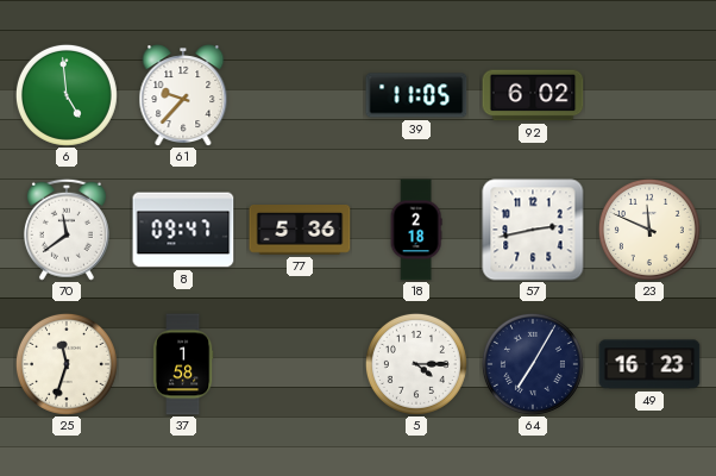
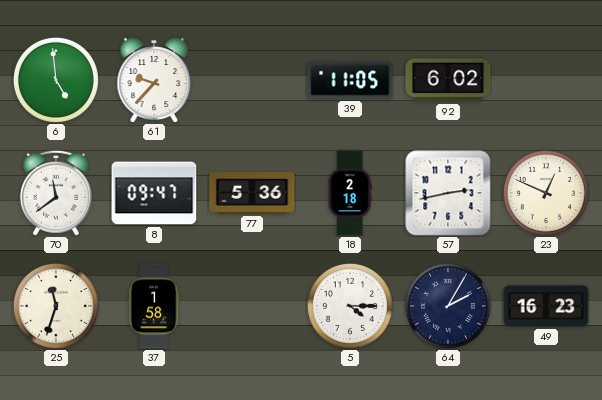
23: 11:49 -> 12:49
64: 7:05 -> 2:05
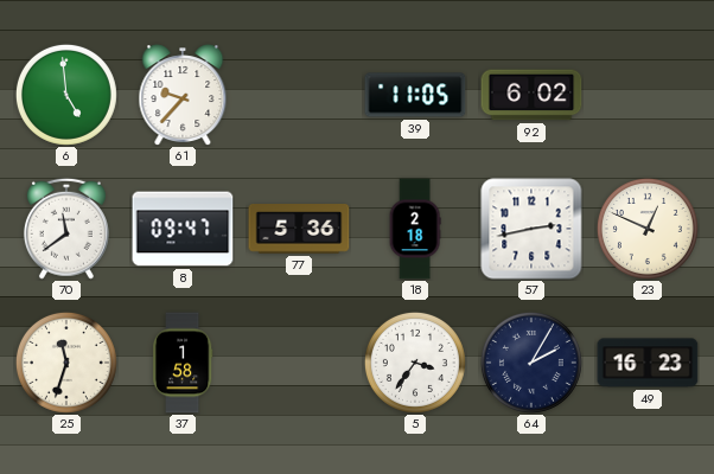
5: 4:15 -> 3:36
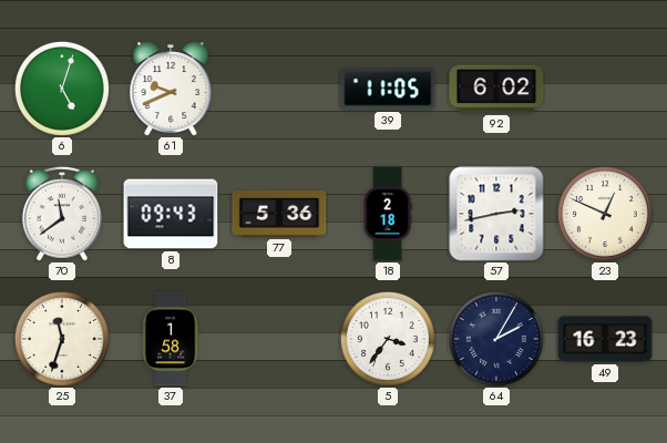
6: 4:59 -> 5:03
61: 9:37 -> 9:41
8: 09:47 -> 09:43
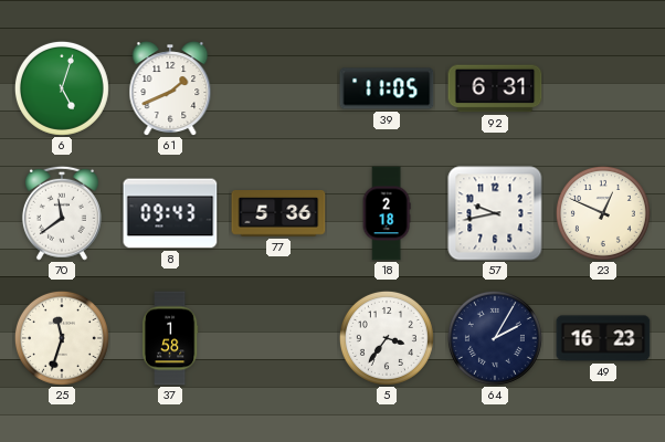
61: 9:41 -> 1:41
92: 6:02 -> 6:31
57: 2:43 -> 9:43
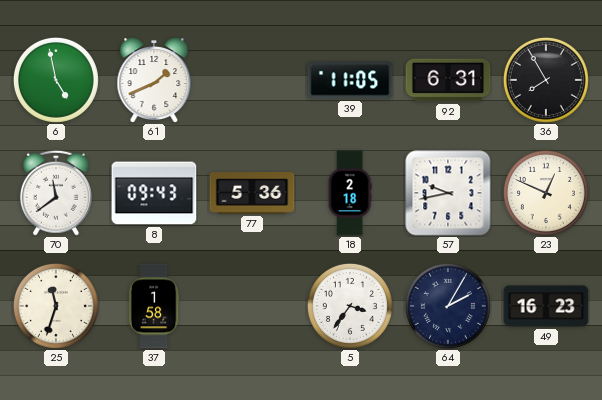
6: 5:03 -> 4:58
36: none -> 7:55
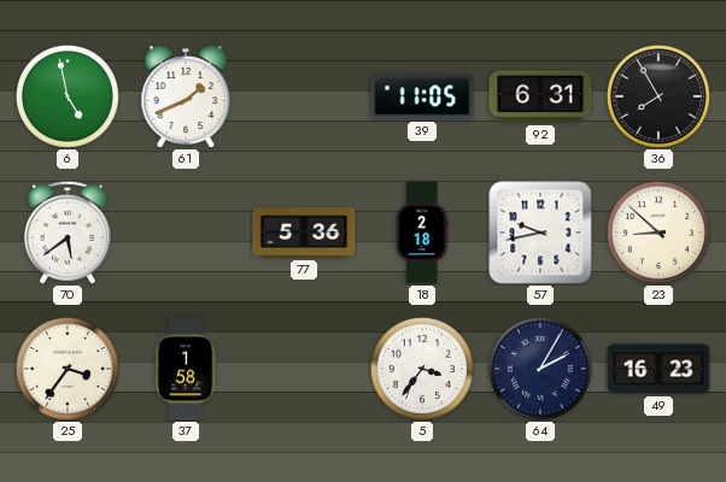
70: 11:39 -> 5:39
8: 09:43 -> none
23: 12:49 -> 8:52
25: 11:33 -> 3:36
